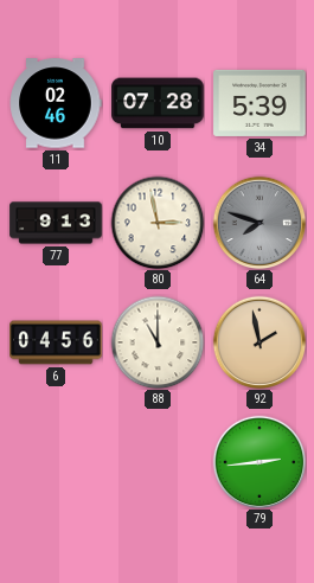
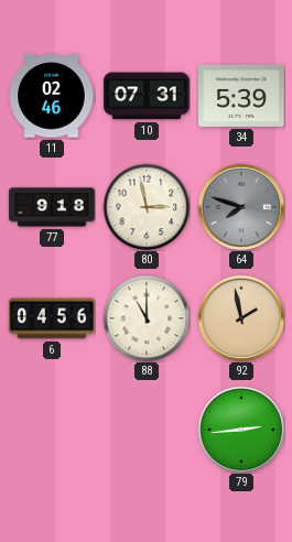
10: 07:28 -> 07:31
77: 9:13 -> 9:18
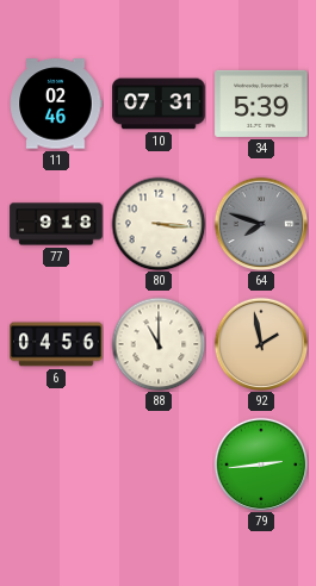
80: 2:58 -> 3:16
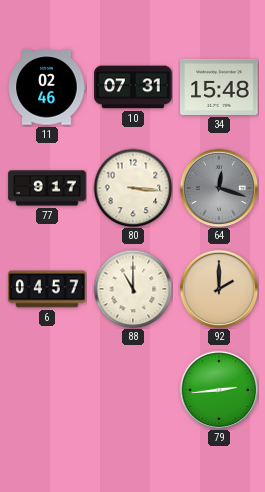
34: 5:39 -> 15:48
77: 9:18 -> 9:17
64: 7:48 -> 12:18
6: 04:56 -> 04:57
92: 1:58 -> 2:00
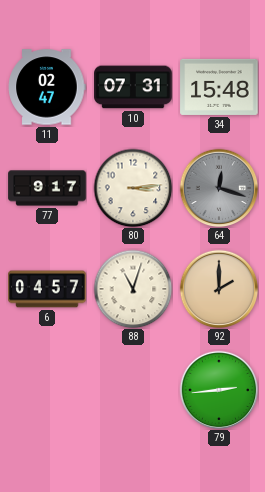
11: 02:46 -> 02:47
80: 3:16 -> 3:14
88: 11:00 -> 11:03
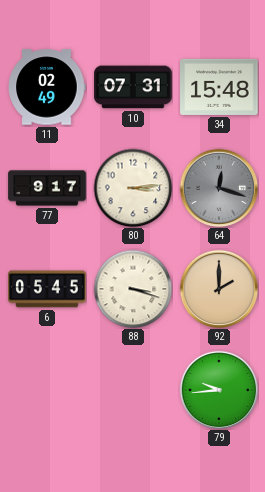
11: 02:47 -> 02:49
6: 04:57 -> 05:45
88: 11:03 -> 3:18
79: 2:44 -> 9:44
